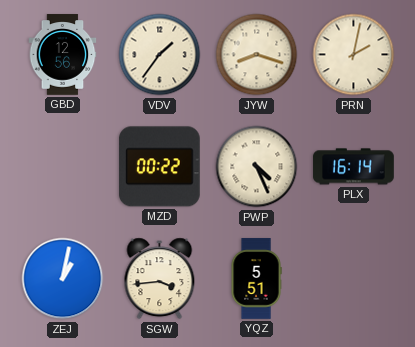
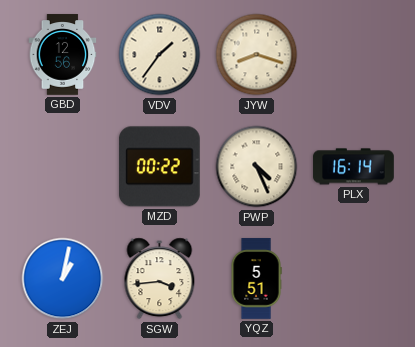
PRN: 2:02 -> none
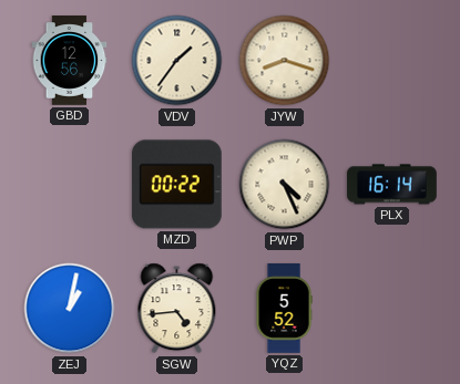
SGW: 3:44 -> 4:44
YQZ: 5:51 -> 5:52
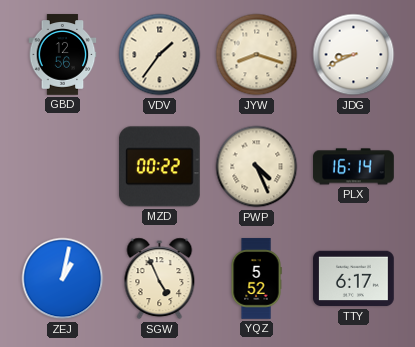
JDG: none -> 8:41
SGW: 4:44 -> 4:56
TTY: none -> 6:17
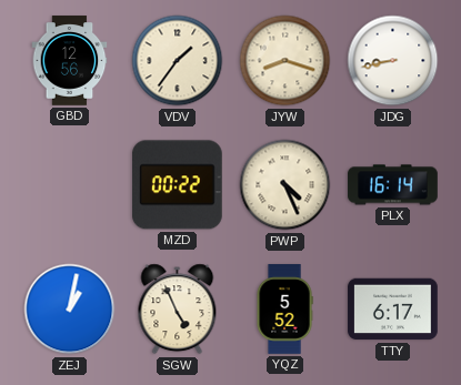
JDG: 8:41 -> 8:43
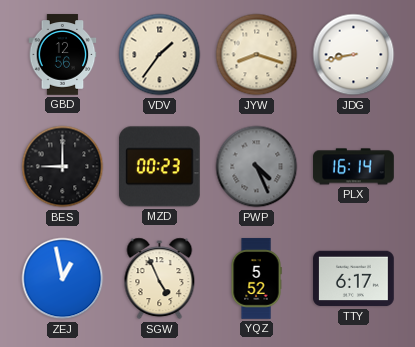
BES: none -> 9:00
MZD: 00:22 -> 00:23
PWP dial: cream -> grey
ZEJ: 1:02 -> 12:58
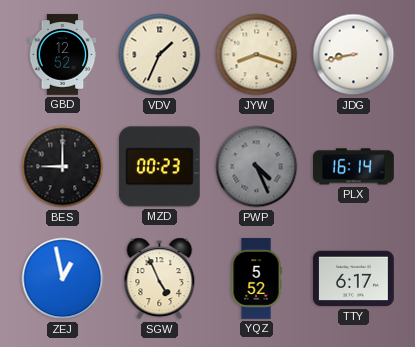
GBD: 12:56 -> 12:52
VDV: 1:36 -> 1:34
